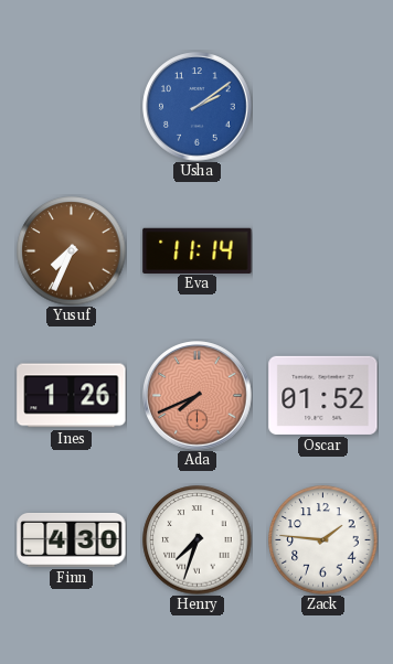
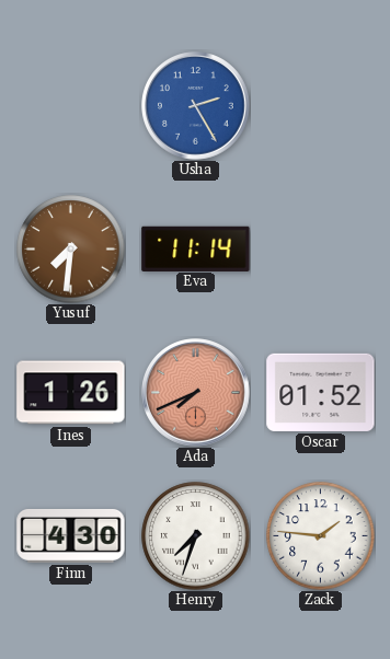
Usha: 2:09 -> 2:25
Yusuf: 7:34 -> 7:31
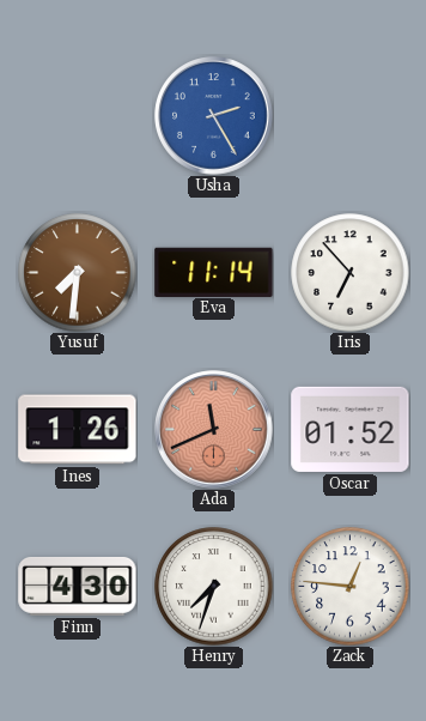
Iris: none -> 6:53
Ada: 7:41 -> 11:41
Zack: 1:46 -> 12:46
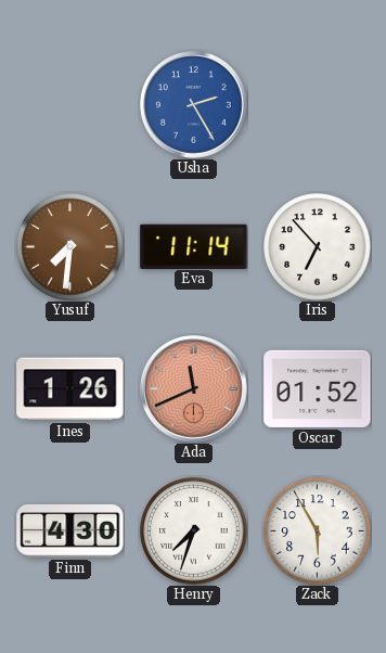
Zack: 12:46 -> 5:55
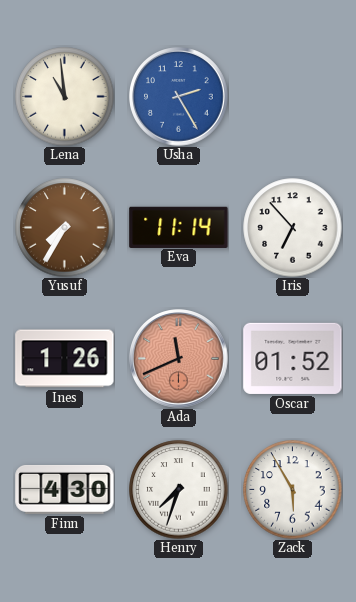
Lena: none -> 10:59
Yusuf: 7:31 -> 7:35
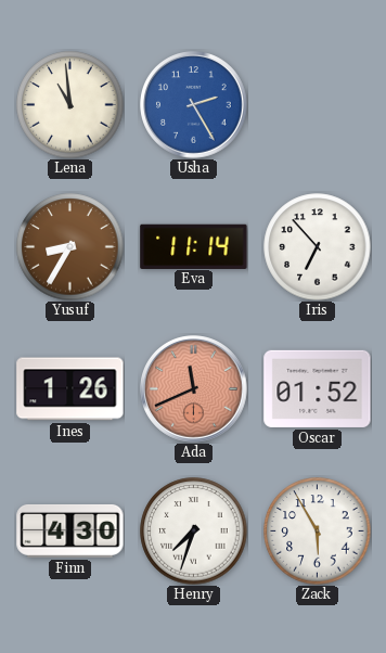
Yusuf: 7:35 -> 8:35
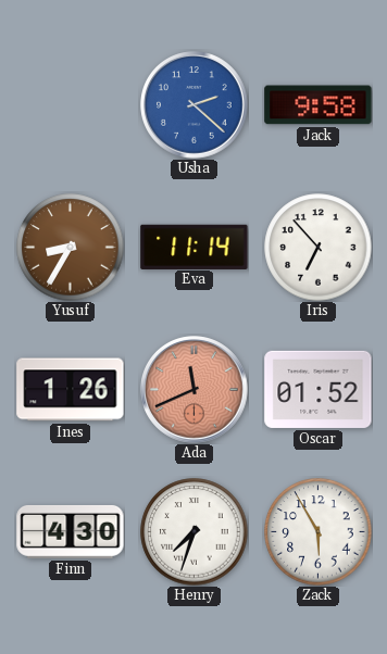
Lena: 10:59 -> none
Usha: 2:25 -> 2:22
Jack: none -> 9:58
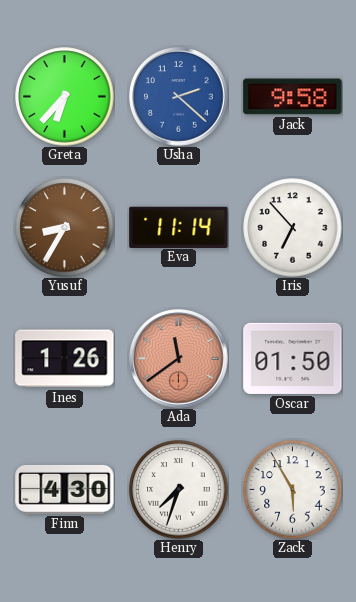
Greta: none -> 6:37
Ada: 11:41 -> 11:39
Oscar: 01:52 -> 01:50
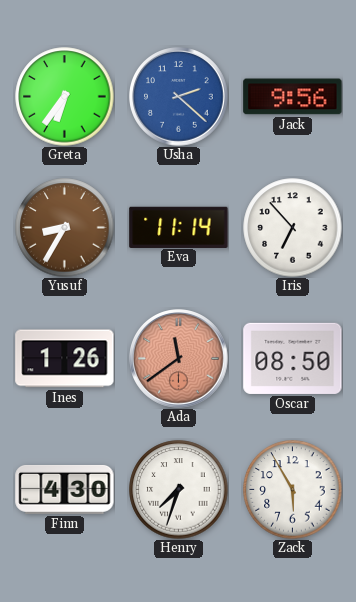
Greta: 6:37 -> 6:36
Jack: 9:58 -> 9:56
Oscar: 01:50 -> 08:50
